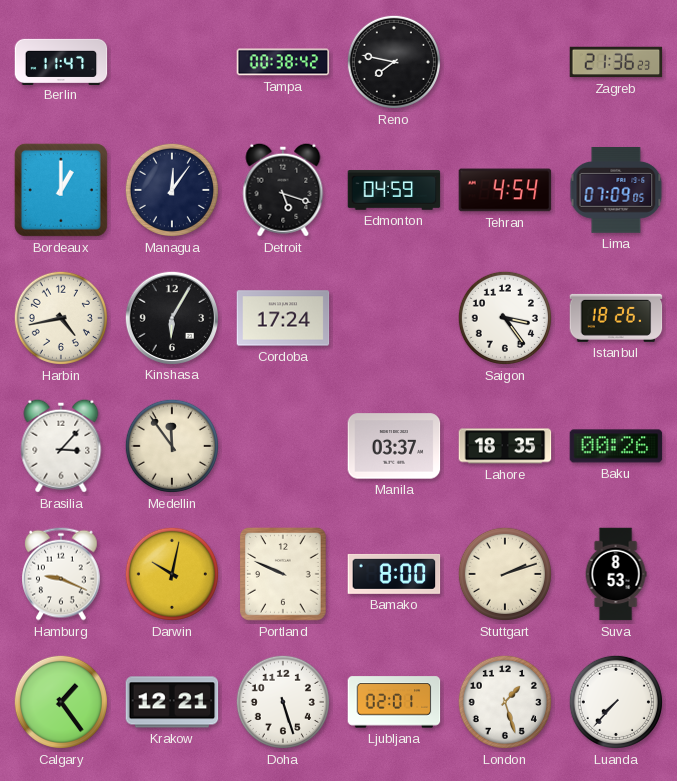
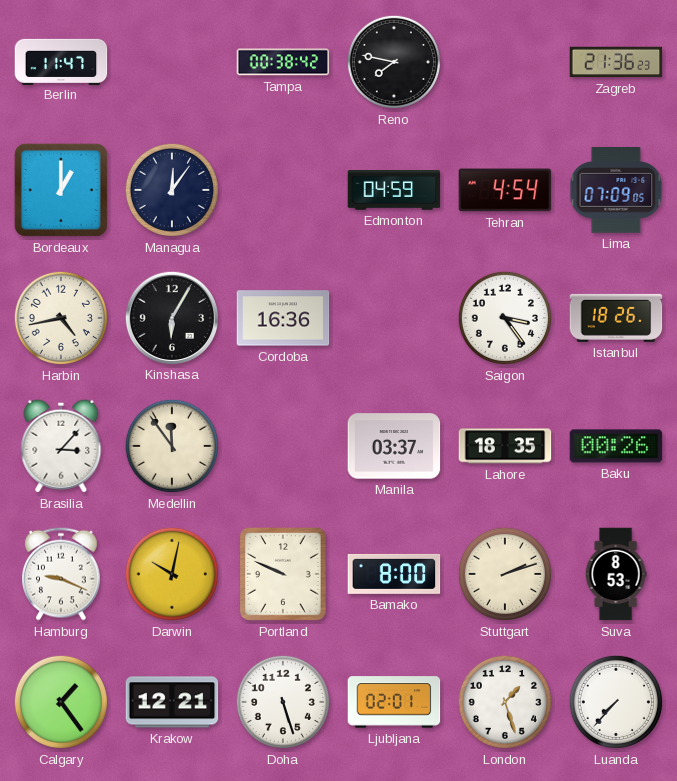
Detroit: 5:18 -> none
Cordoba: 17:24 -> 16:36
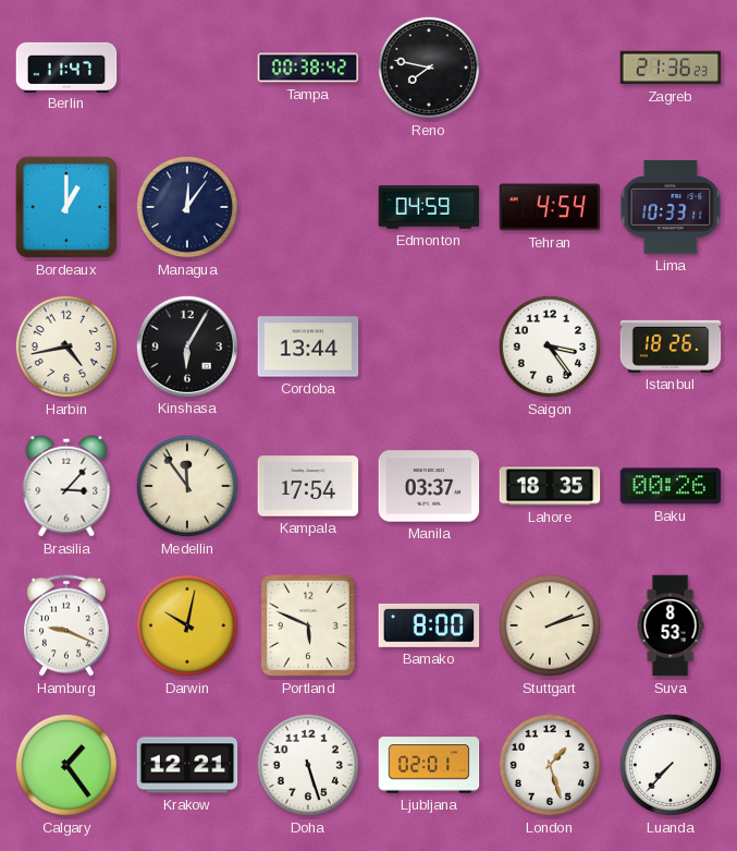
Lima: 07:09 -> 10:33
Cordoba: 16:36 -> 13:44
Kampala: none -> 17:54
Portland: 9:49 -> 5:49
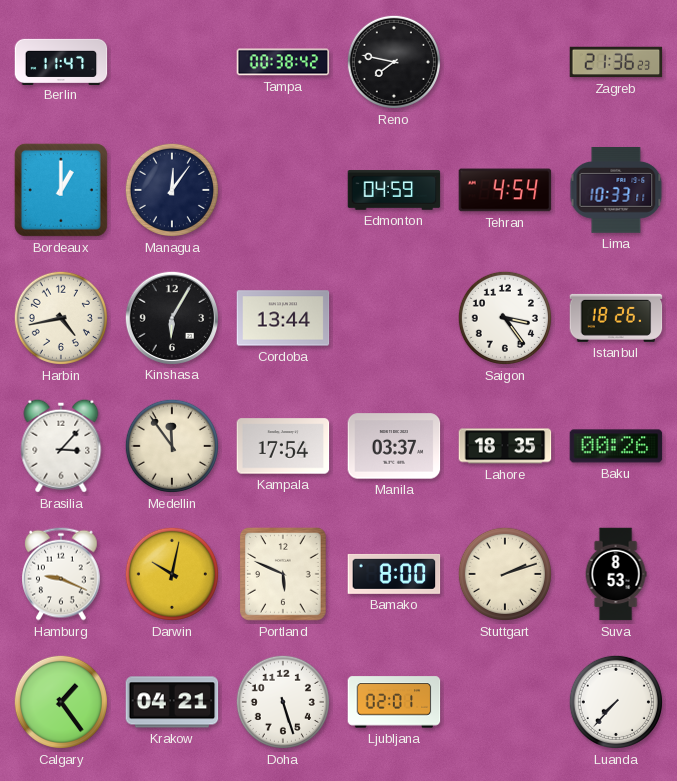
Krakow: 12:21 -> 04:21
London: 1:27 -> none
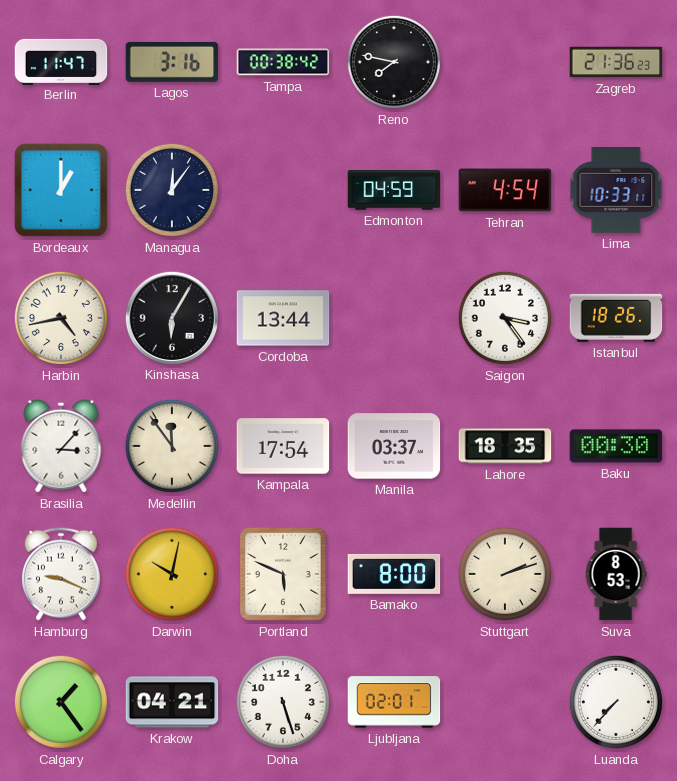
Lagos: none -> 3:16
Baku: 00:26 -> 00:30
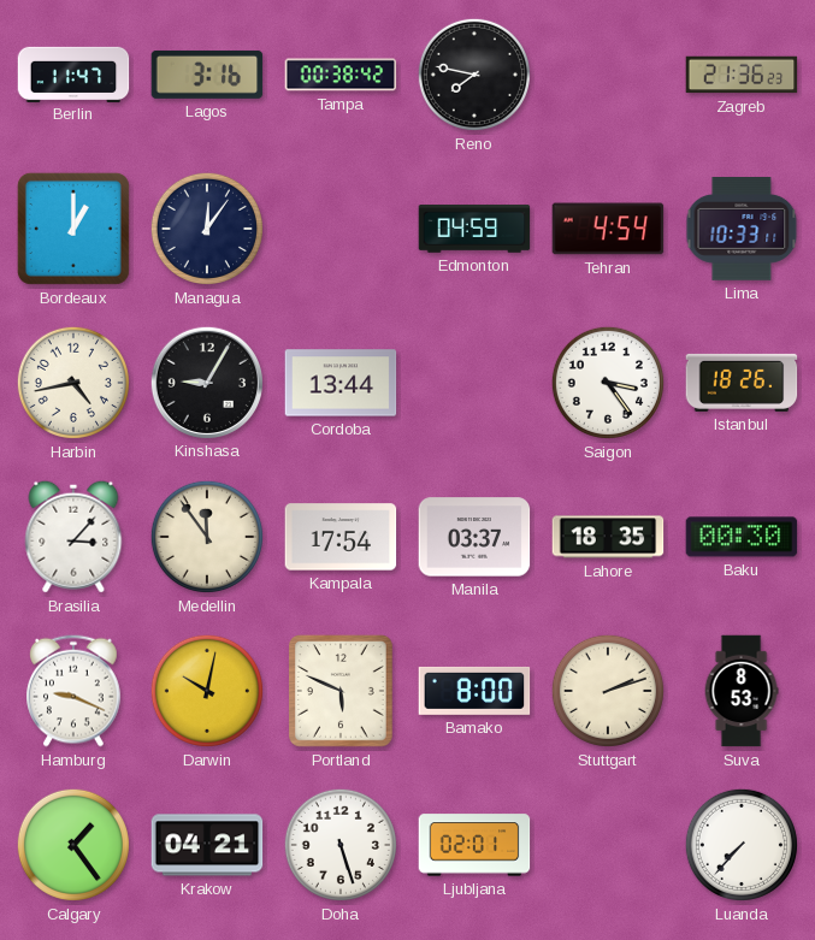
Kinshasa: 6:05 -> 9:05
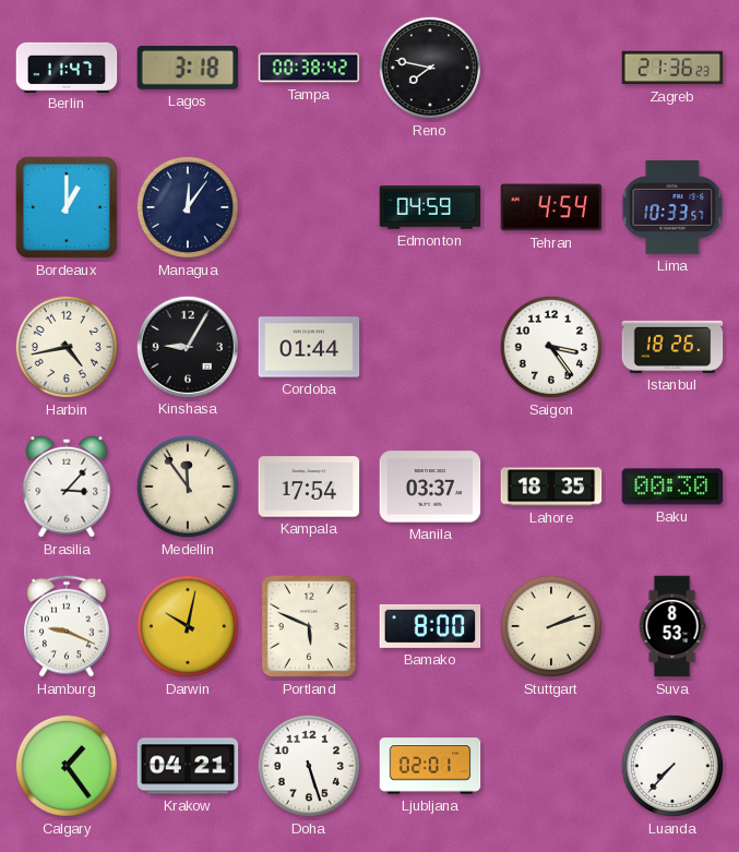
Lagos: 3:16 -> 3:18
Lima: 10:33:11 -> 10:33:57
Cordoba: 13:44 -> 01:44
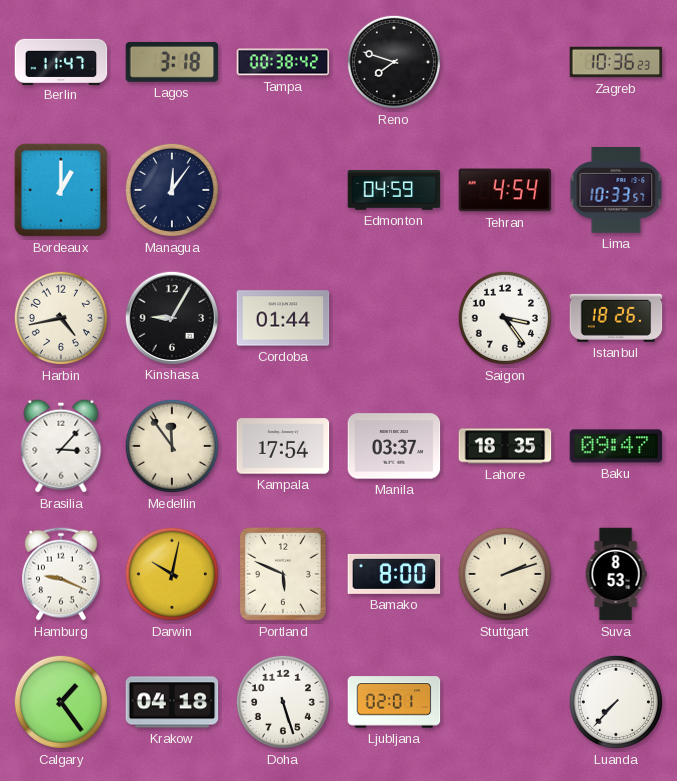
Reno: 7:47 -> 7:48
Zagreb: 21:36 -> 10:36
Baku: 00:30 -> 09:47
Krakow: 04:21 -> 04:18
